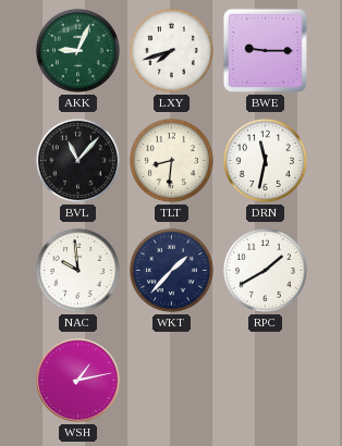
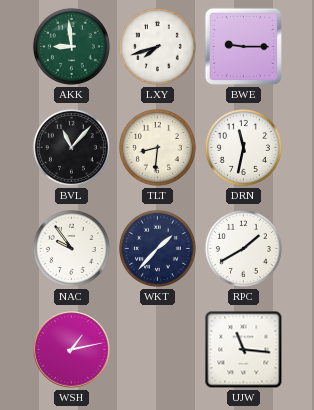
AKK: 9:04 -> 8:59
NAC: 9:59 -> 9:54
UJW: none -> 11:16
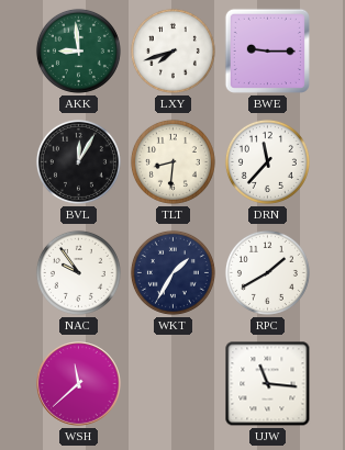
BVL: 11:07 -> 12:05
DRN: 11:32 -> 11:37
WKT: 1:37 -> 1:35
WSH: 1:13 -> 11:38
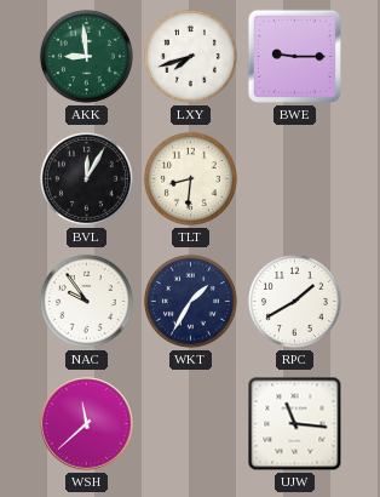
DRN: 11:37 -> none
